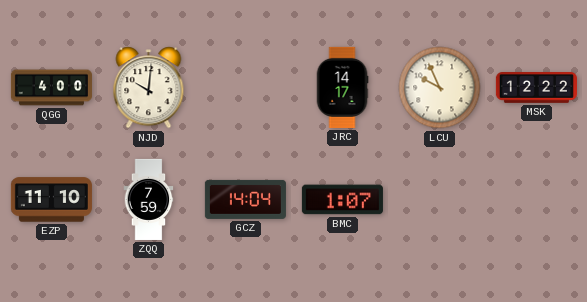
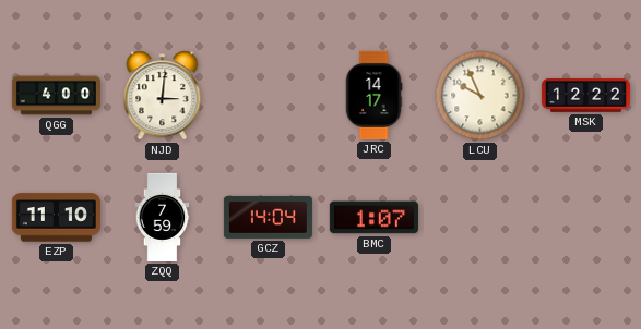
NJD: 10:01 -> 3:01
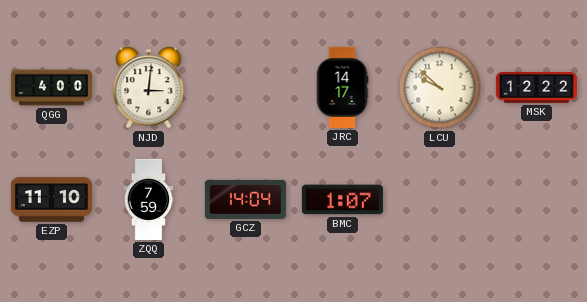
LCU: 9:56 -> 9:52
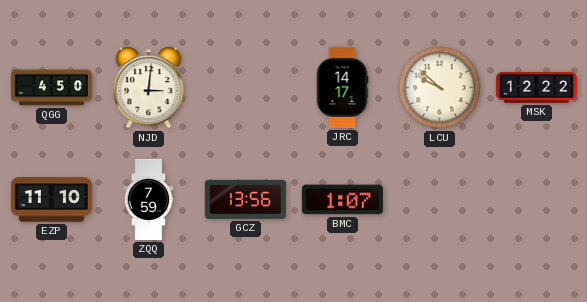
QGG: 4:00 -> 4:50
GCZ: 14:04 -> 13:56
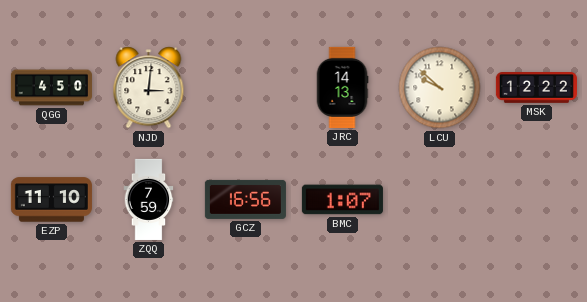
JRC: 14:17 -> 14:13
GCZ: 13:56 -> 16:56
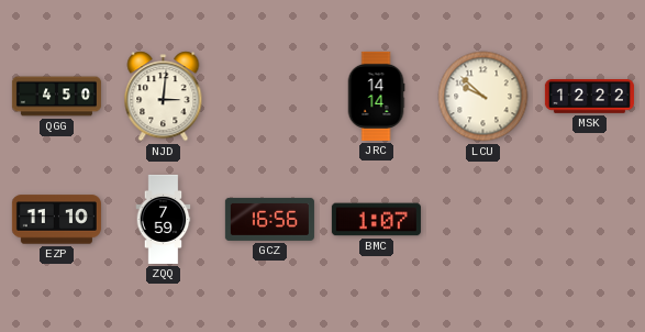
JRC: 14:13 -> 14:14
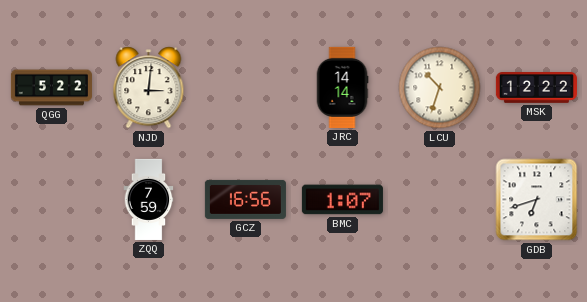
QGG: 4:50 -> 5:22
LCU: 9:52 -> 10:33
EZP: 11:10 -> none
GDB: none -> 6:42
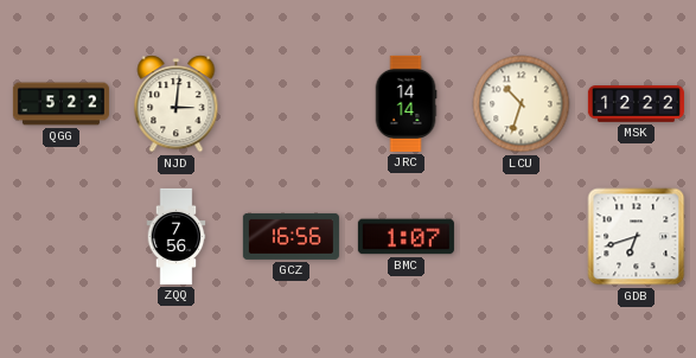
ZQQ: 7:59 -> 7:56
